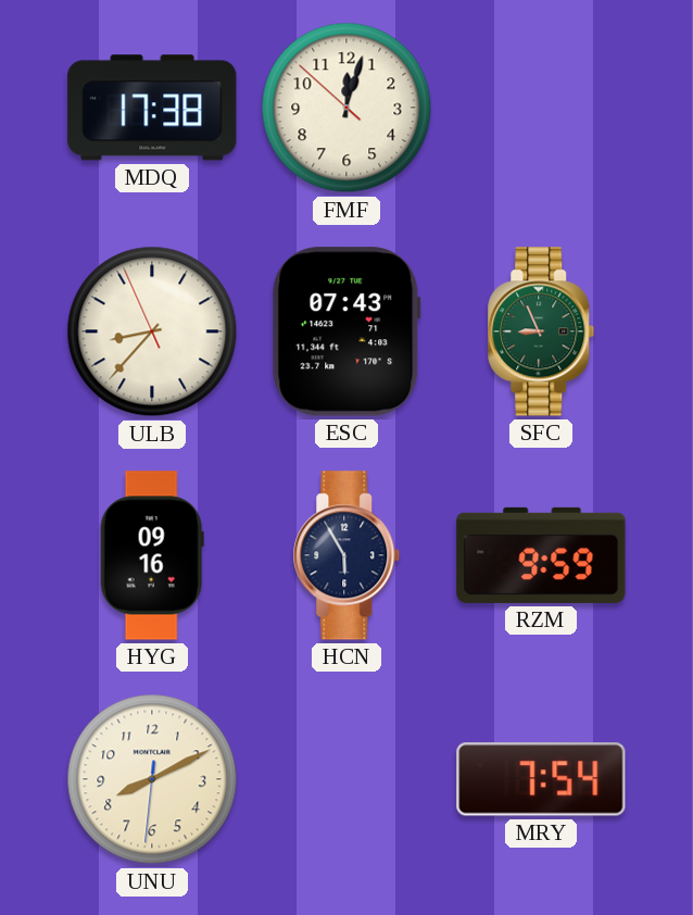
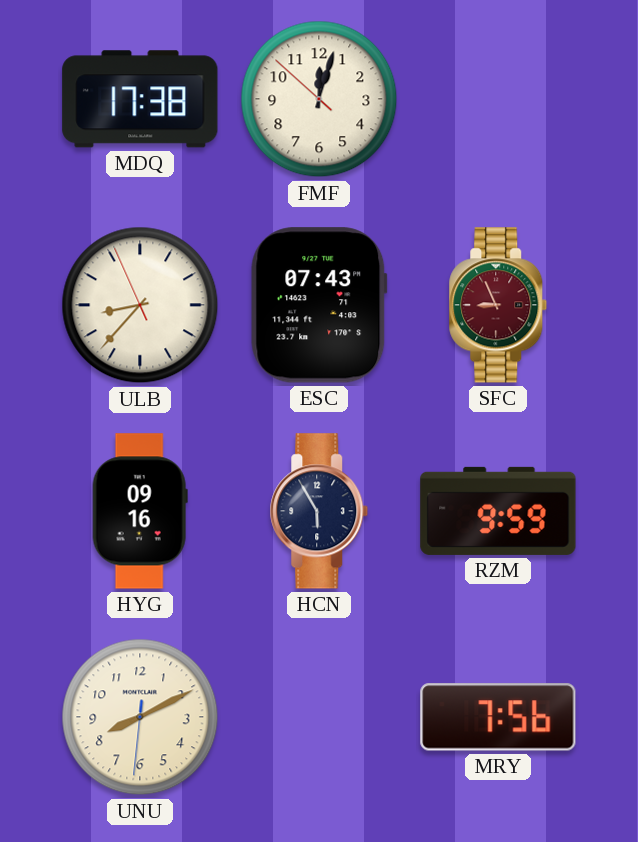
SFC dial: green -> burgundy
MRY: 7:54 -> 7:56
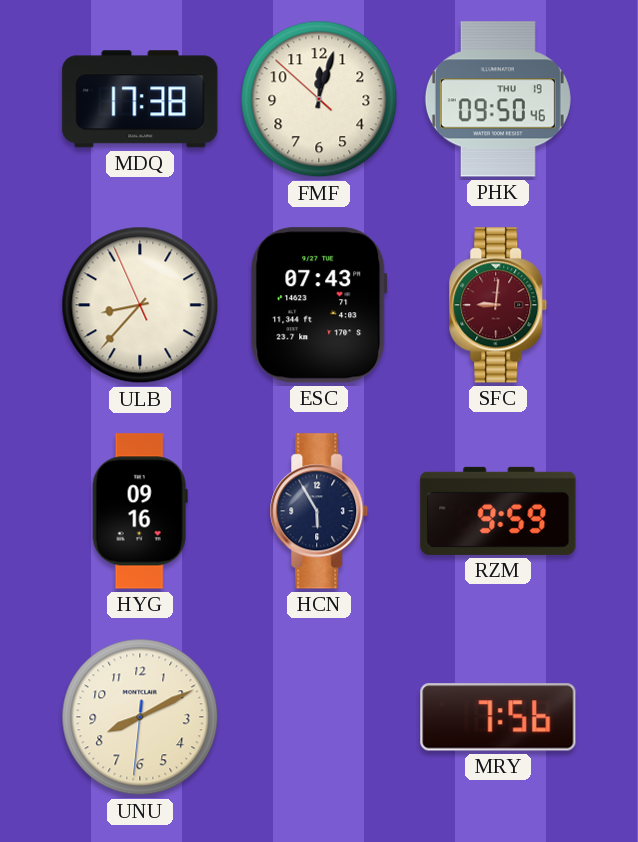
PHK: none -> 09:50
SFC: 8:56 -> 9:01
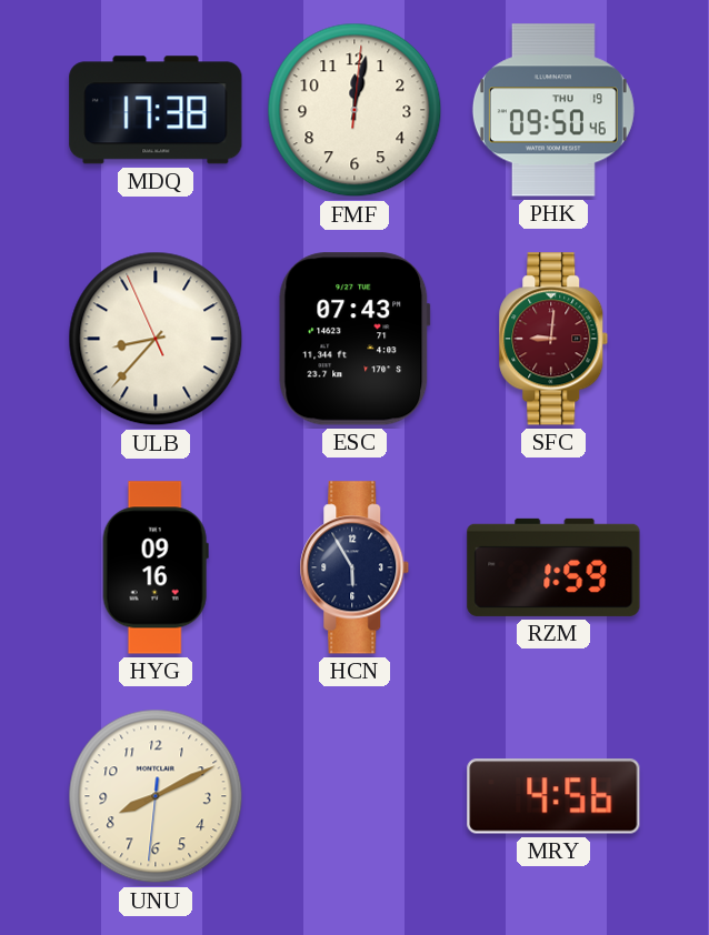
FMF: 12:02:52 -> 12:02:01
RZM: 9:59 -> 1:59
MRY: 7:56 -> 4:56
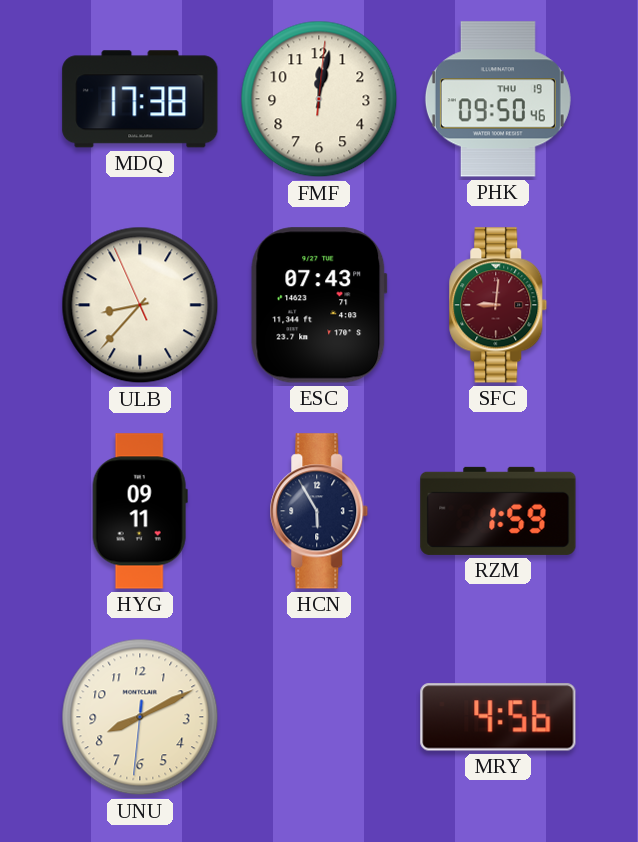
HYG: 09:16 -> 09:11
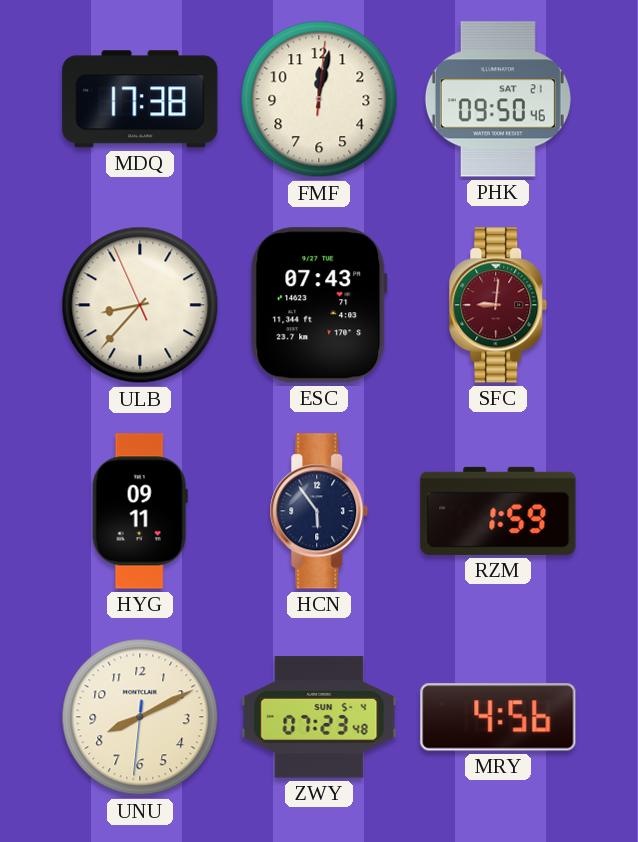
PHK date: THU 19 -> SAT 21
HCN: 5:55 -> 5:54
ZWY: none -> 07:23
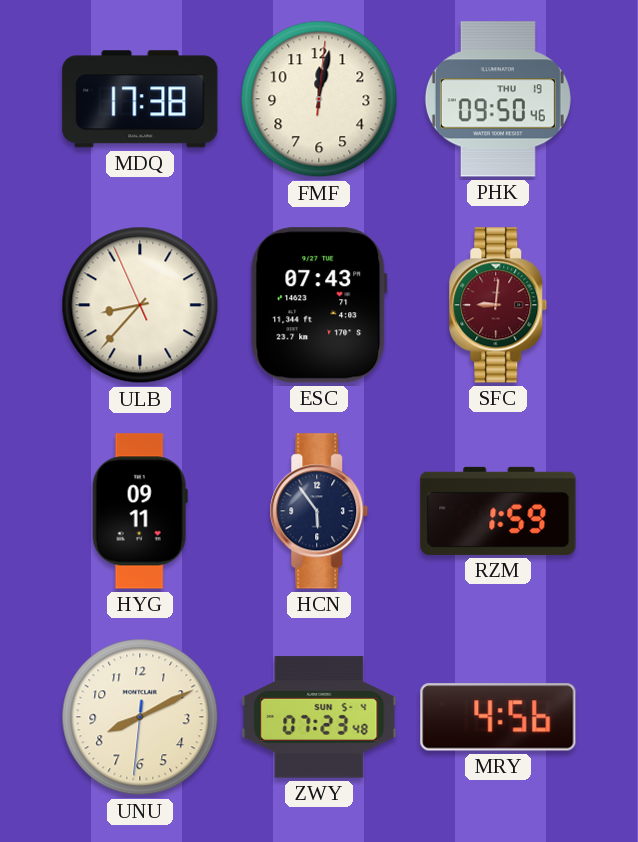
PHK date: SAT 21 -> THU 19
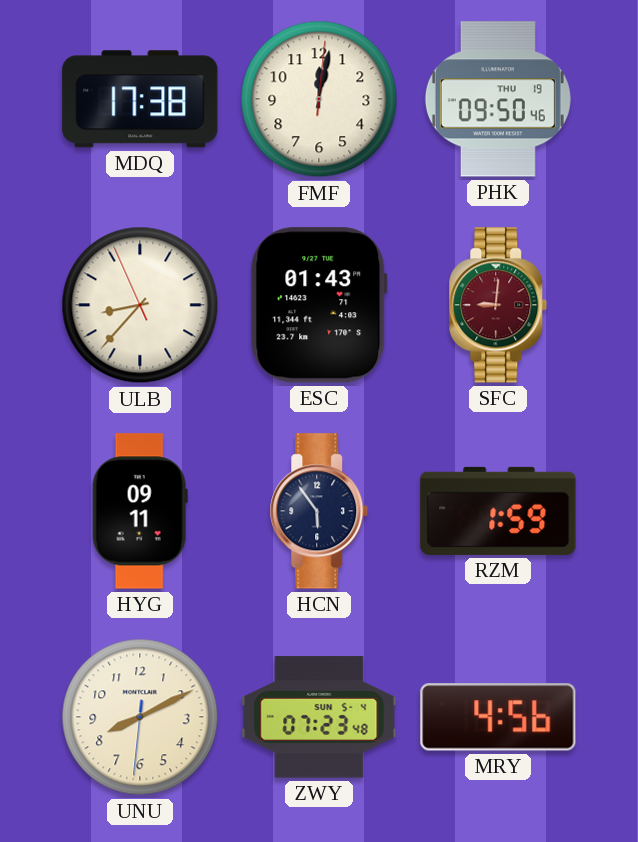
ESC: 07:43 -> 01:43
